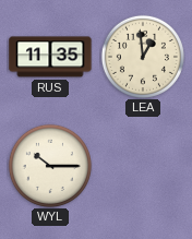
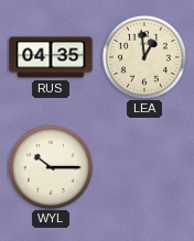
RUS: 11:35 -> 04:35
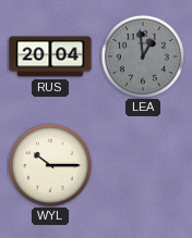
RUS: 04:35 -> 20:04
LEA dial: cream -> grey
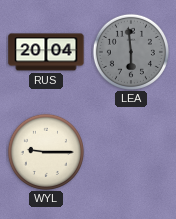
LEA: 12:59 -> 5:59
WYL: 10:15 -> 9:15
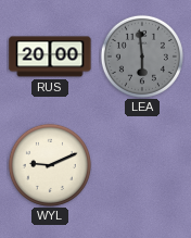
RUS: 20:04 -> 20:00
WYL: 9:15 -> 9:11
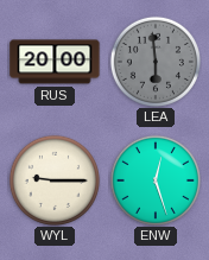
WYL: 9:11 -> 9:15
ENW: none -> 12:27
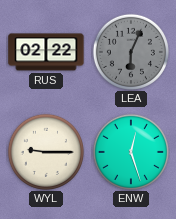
RUS: 20:00 -> 02:22
LEA: 5:59 -> 6:04
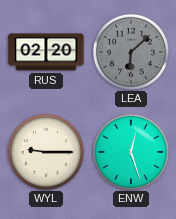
RUS: 02:22 -> 02:20
LEA: 6:04 -> 6:08
